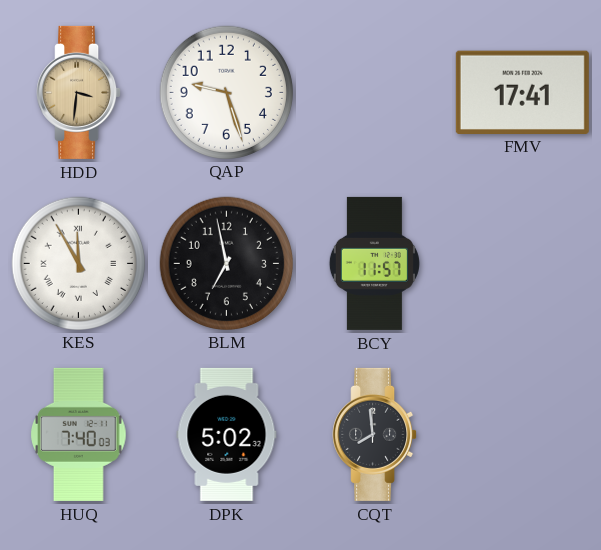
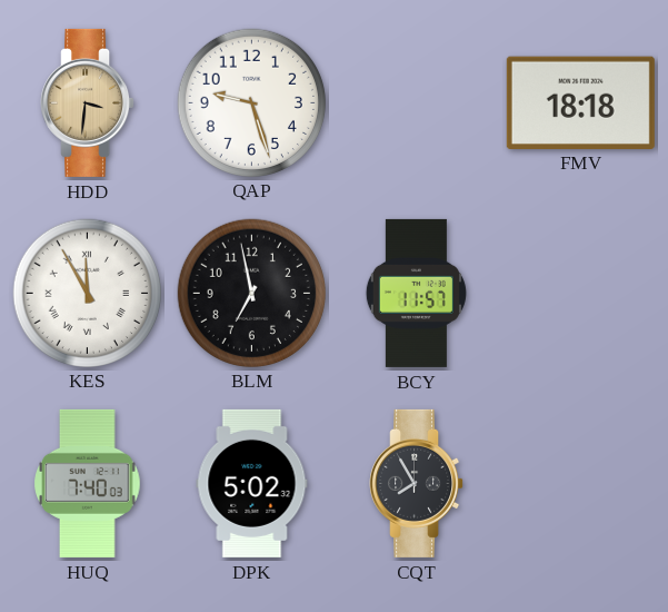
FMV: 17:41 -> 18:18
CQT: 7:59 -> 7:55
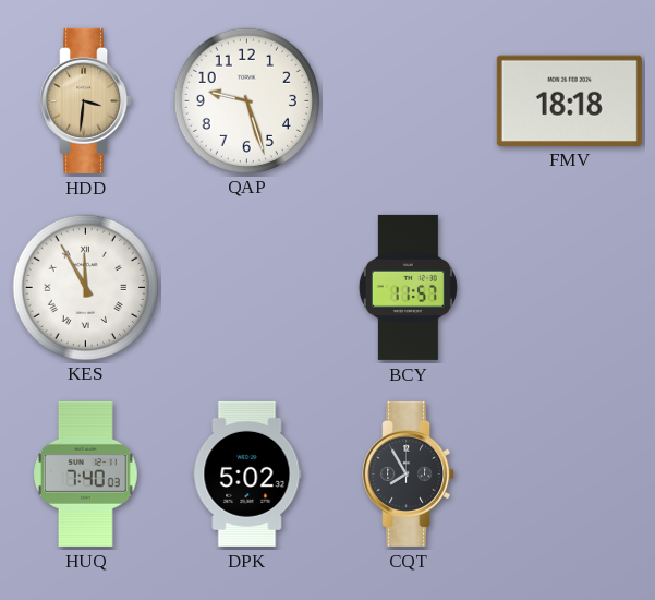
BLM: 6:58 -> none
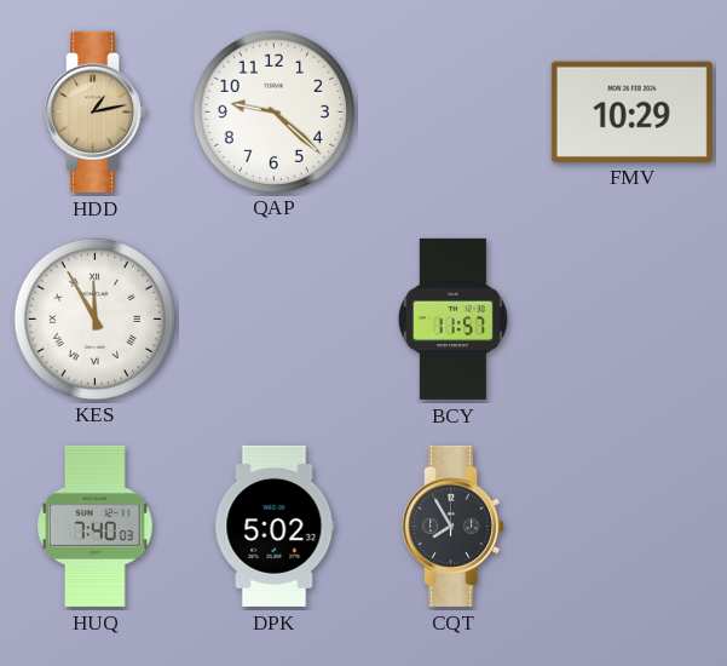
HDD: 3:31 -> 1:13
QAP: 9:27 -> 9:22
FMV: 18:18 -> 10:29
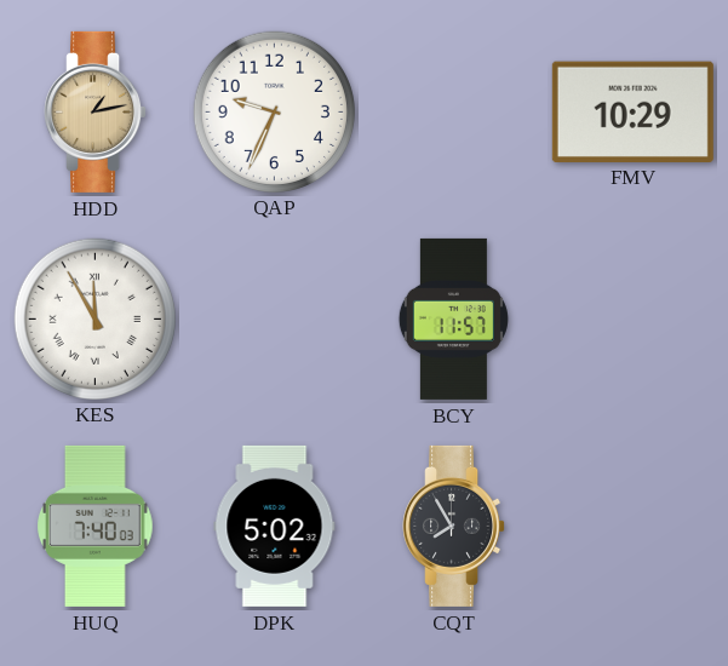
QAP: 9:22 -> 9:34
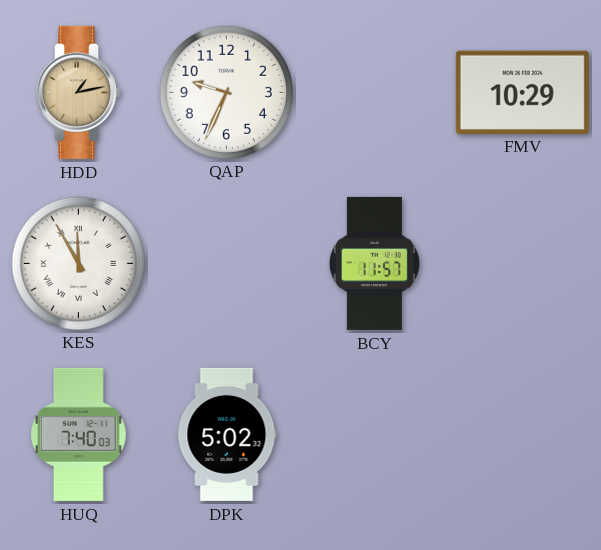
CQT: 7:55 -> none
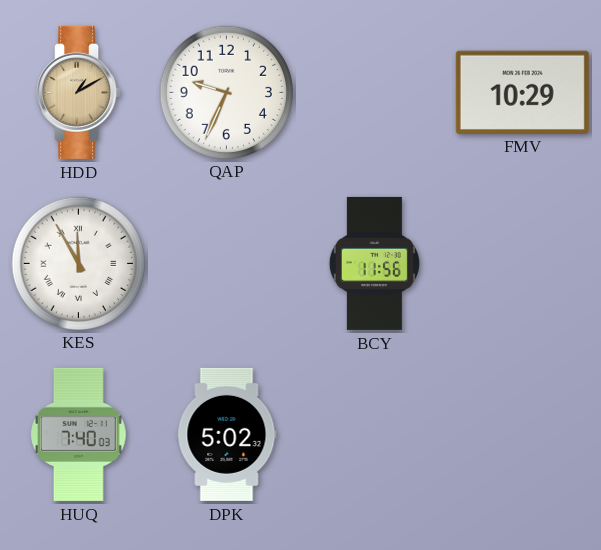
HDD: 1:13 -> 1:10
BCY: 11:57 -> 11:56
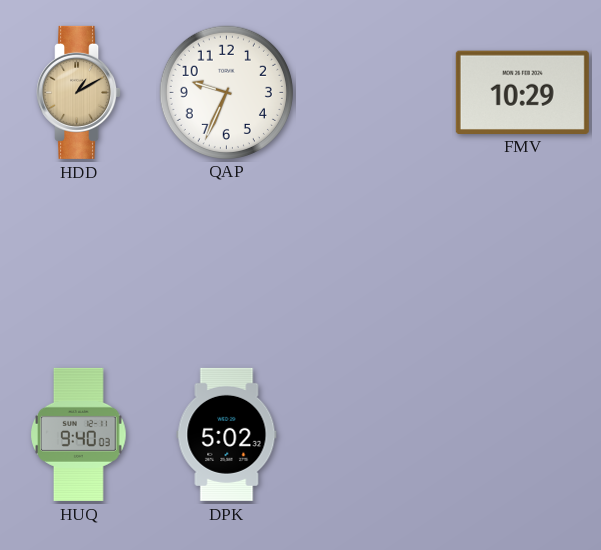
KES: 11:55 -> none
BCY: 11:56 -> none
HUQ: 7:40 -> 9:40
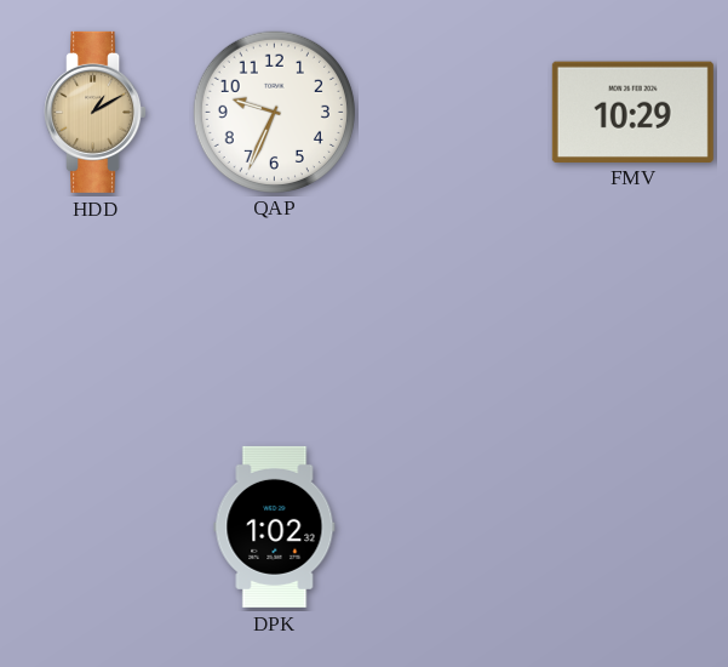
HUQ: 9:40 -> none
DPK: 5:02 -> 1:02
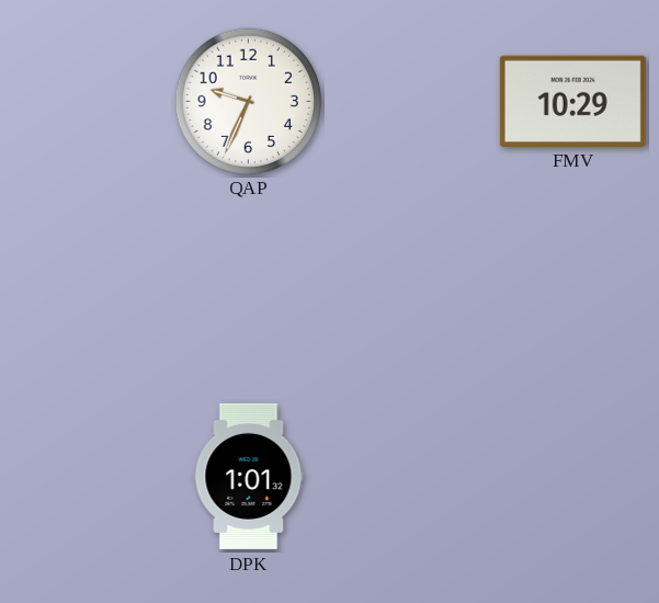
HDD: 1:10 -> none
DPK: 1:02 -> 1:01
